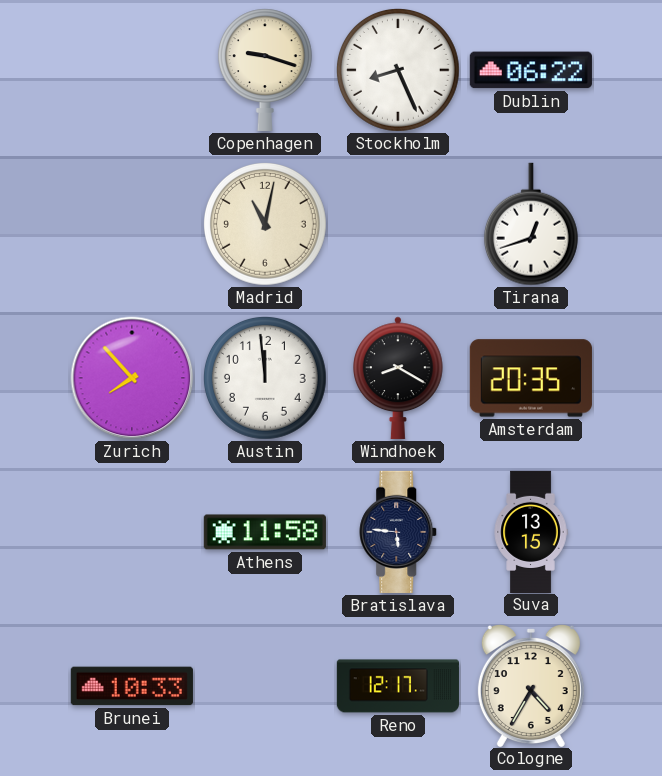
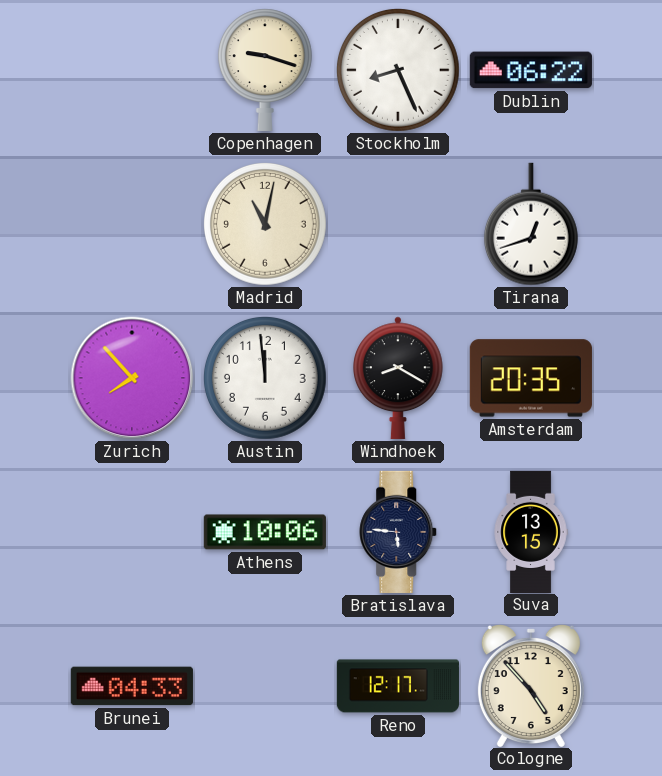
Athens: 11:58 -> 10:06
Brunei: 10:33 -> 04:33
Cologne: 4:35 -> 4:53
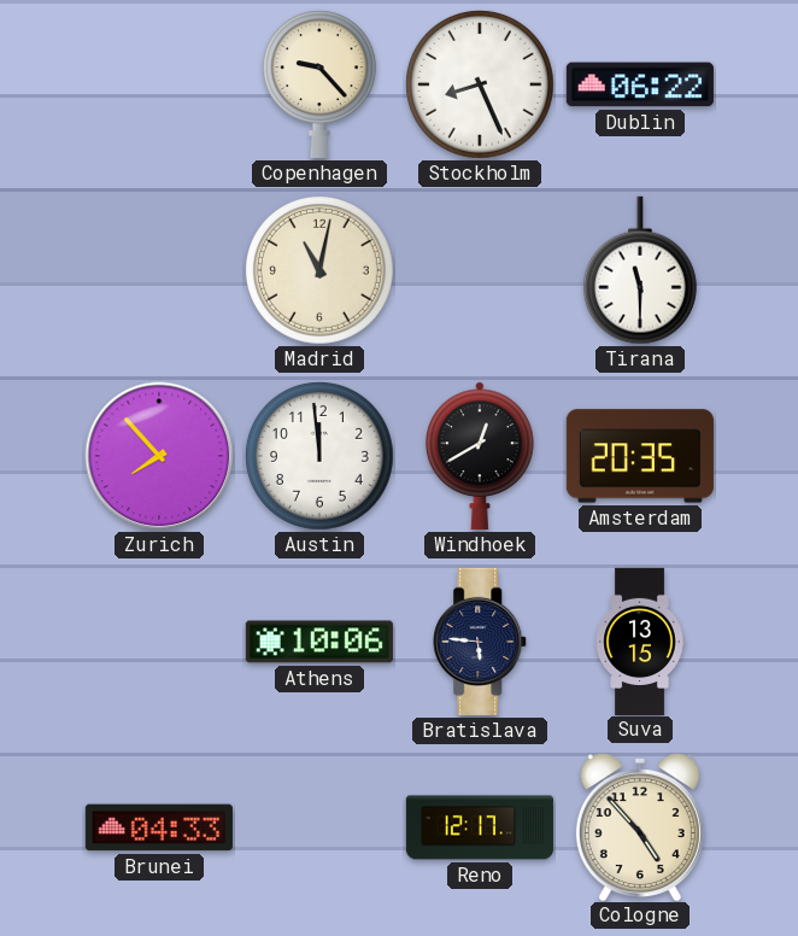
Copenhagen: 9:18 -> 9:23
Tirana: 12:42 -> 11:30
Windhoek: 8:20 -> 12:40
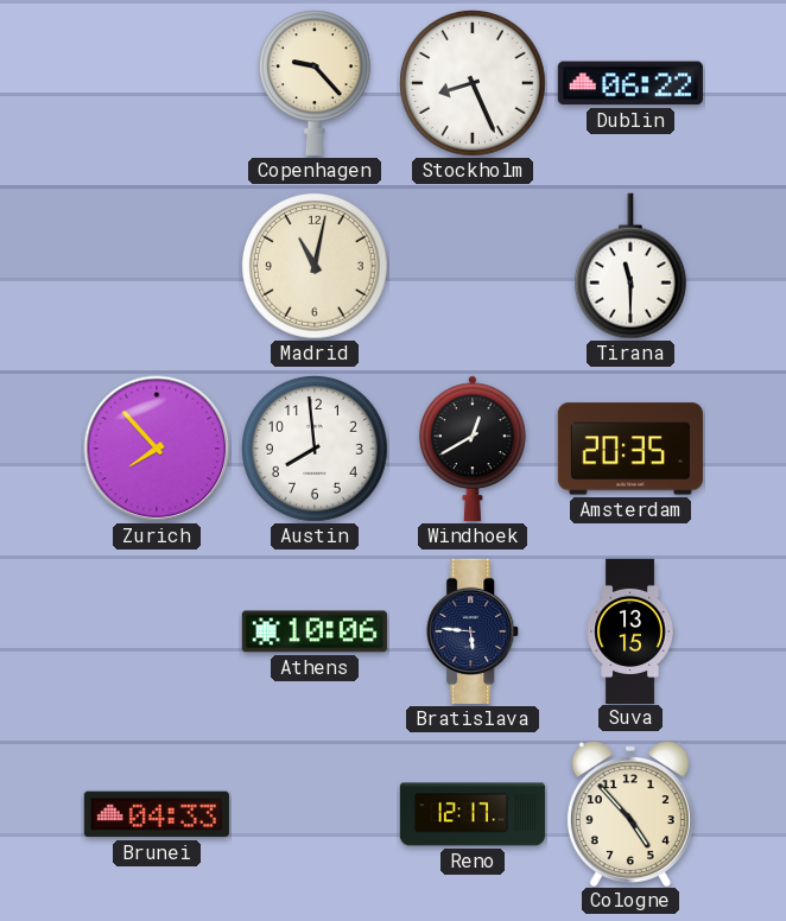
Austin: 11:59 -> 7:59
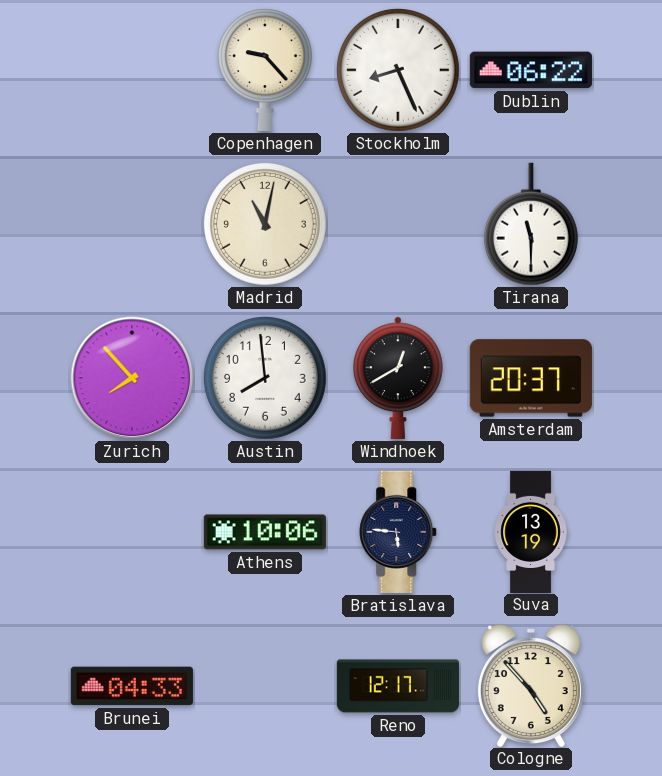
Amsterdam: 20:35 -> 20:37
Suva: 13:15 -> 13:19
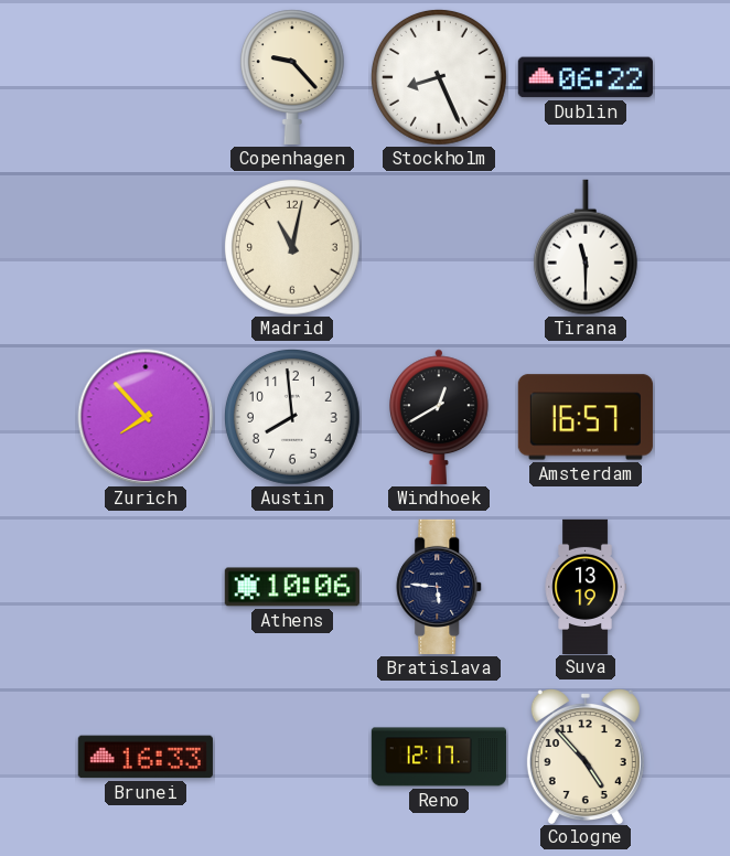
Amsterdam: 20:37 -> 16:57
Brunei: 04:33 -> 16:33
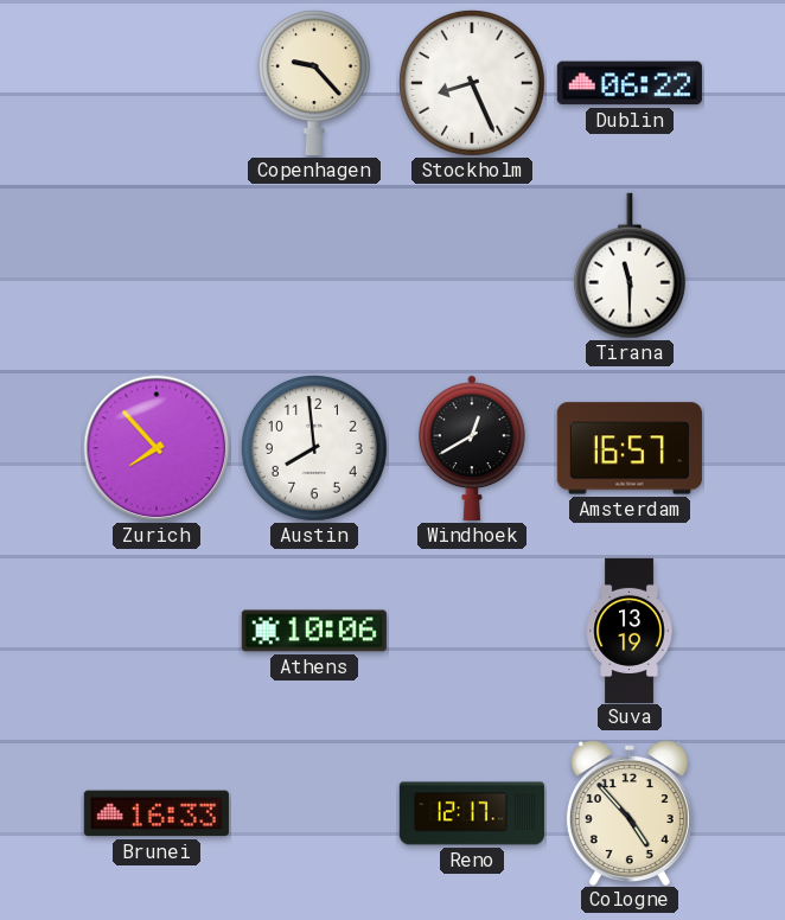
Madrid: 11:02 -> none
Bratislava: 5:46 -> none
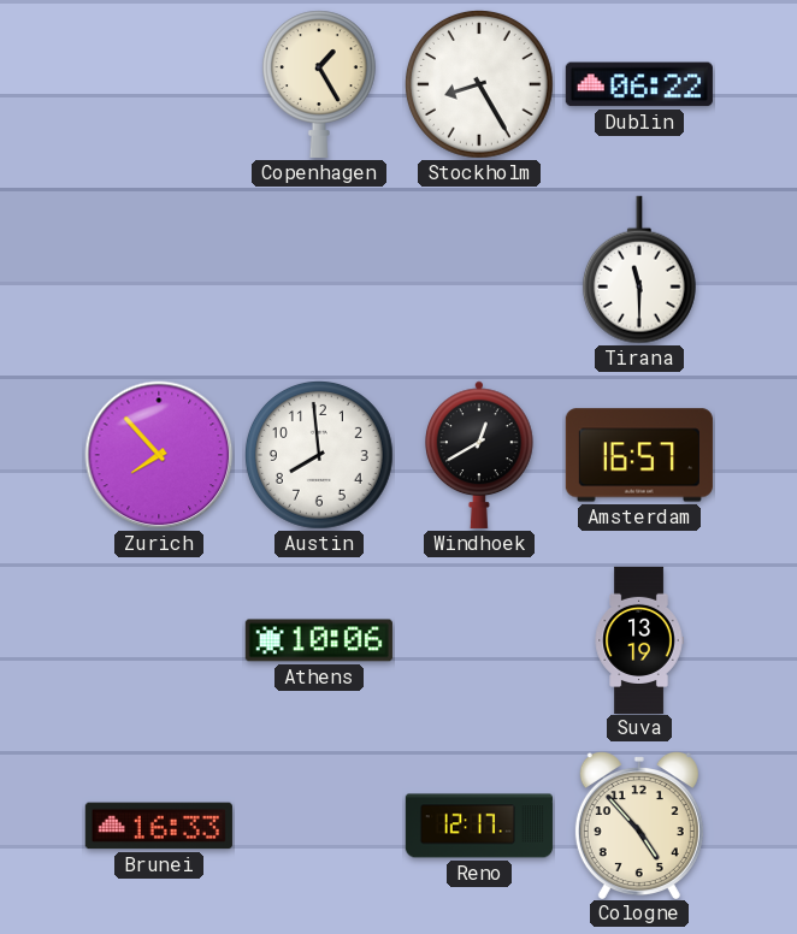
Copenhagen: 9:23 -> 1:25
Stockholm: 8:26 -> 8:25
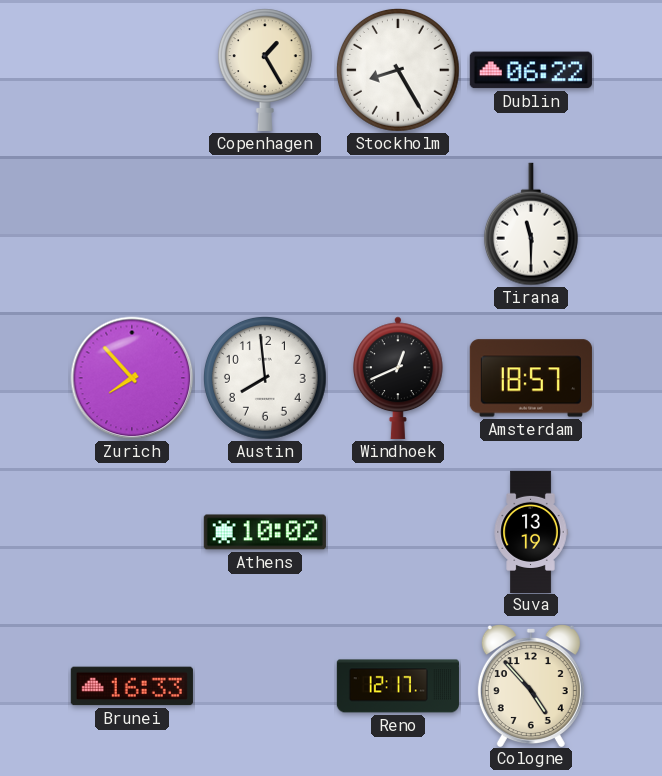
Windhoek: 12:40 -> 12:41
Amsterdam: 16:57 -> 18:57
Athens: 10:06 -> 10:02
